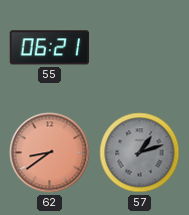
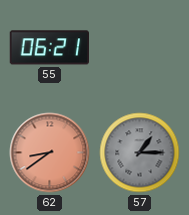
57: 1:12 -> 1:15
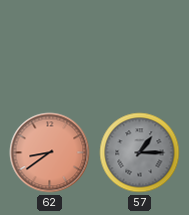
55: 06:21 -> none
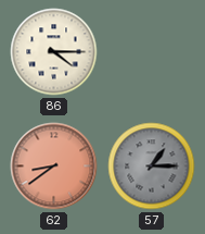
86: none -> 4:15
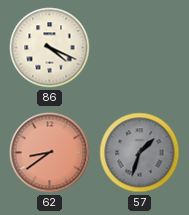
86: 4:15 -> 4:19
57: 1:15 -> 1:33
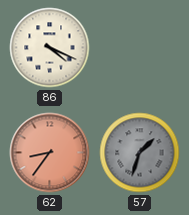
62: 8:39 -> 8:36
